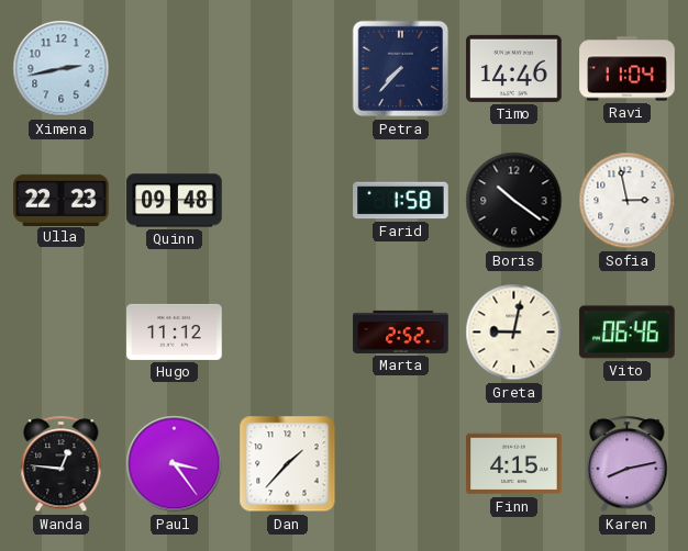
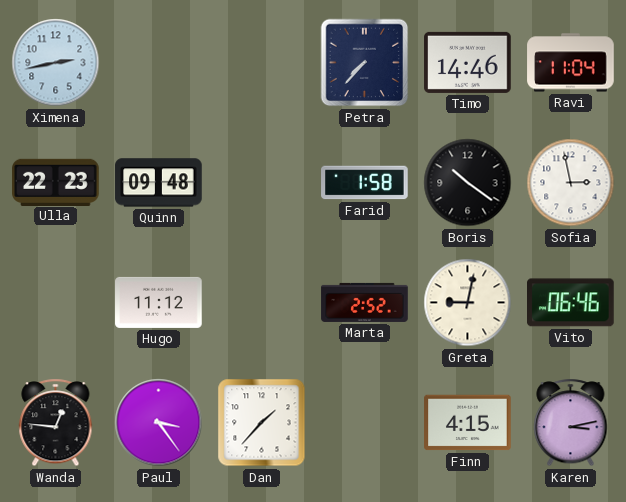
Karen: 8:13 -> 3:13
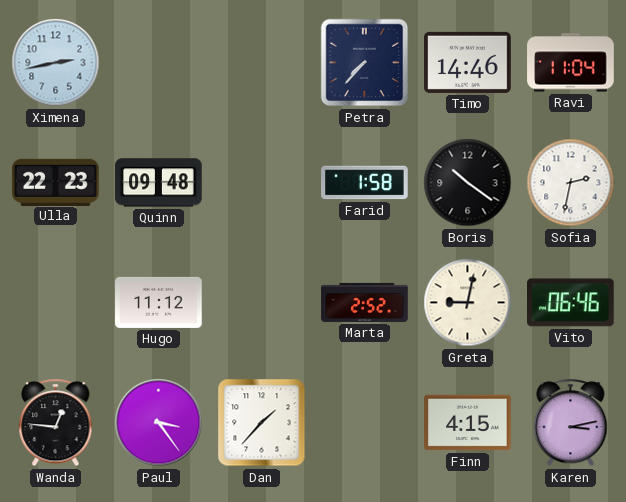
Sofia: 2:58 -> 2:32
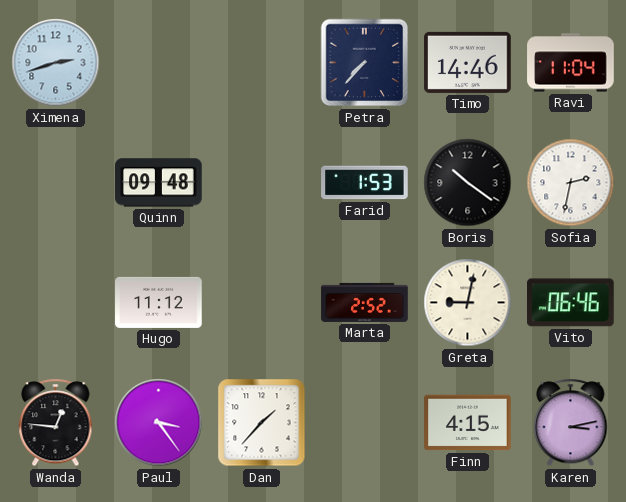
Ximena: 2:43 -> 2:42
Ulla: 22:23 -> none
Farid: 1:58 -> 1:53
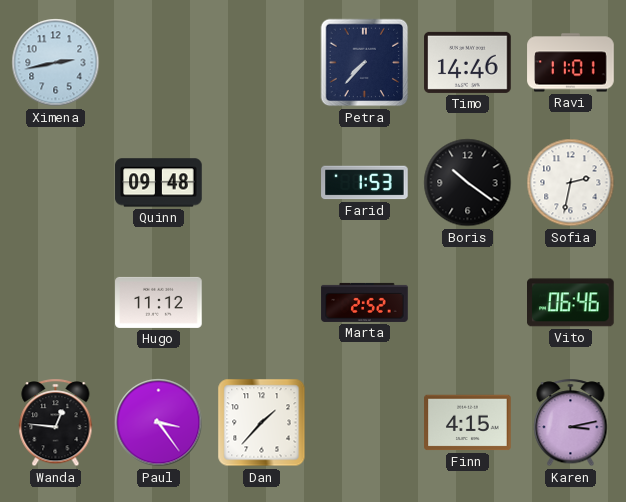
Ximena: 2:42 -> 2:43
Ravi: 11:04 -> 11:01
Greta: 9:02 -> none
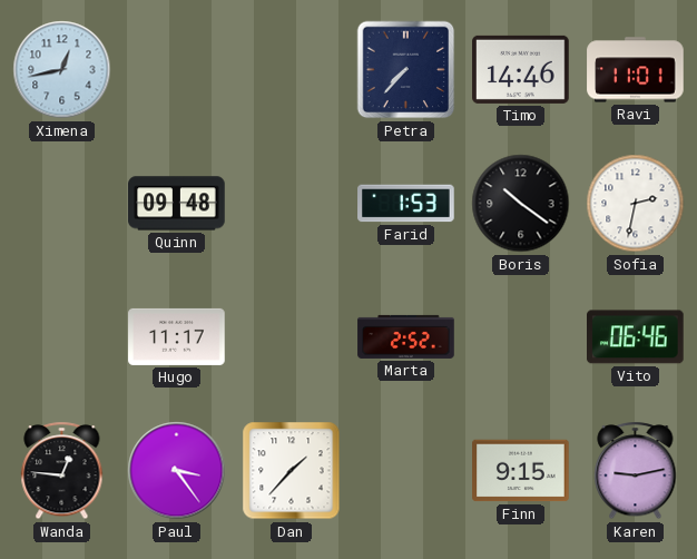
Ximena: 2:43 -> 12:43
Hugo: 11:12 -> 11:17
Finn: 4:15 -> 9:15
Karen: 3:13 -> 9:13
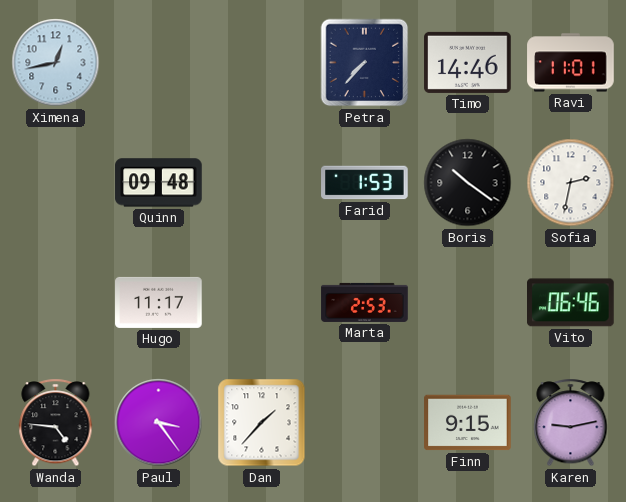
Marta: 2:52 -> 2:53
Wanda: 12:46 -> 4:46
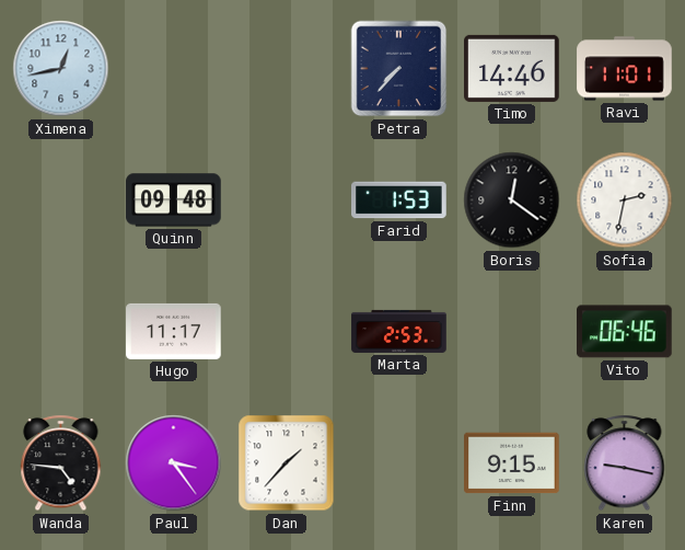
Boris: 10:21 -> 12:21
Karen: 9:13 -> 9:17
